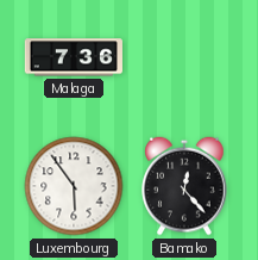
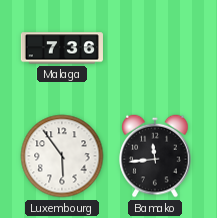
Bamako: 12:23 -> 11:44
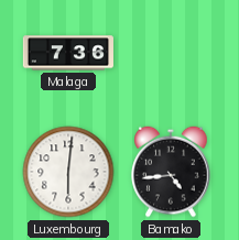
Luxembourg: 5:54 -> 6:01
Bamako: 11:44 -> 4:44
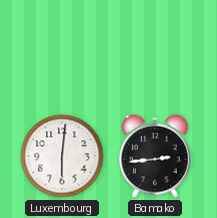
Malaga: 7:36 -> none
Bamako: 4:44 -> 2:44
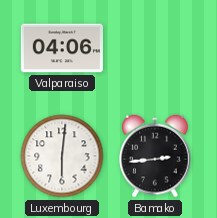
Valparaiso: none -> 04:06
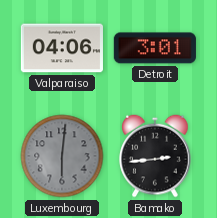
Detroit: none -> 3:01
Luxembourg dial: white -> grey
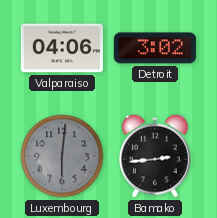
Detroit: 3:01 -> 3:02
